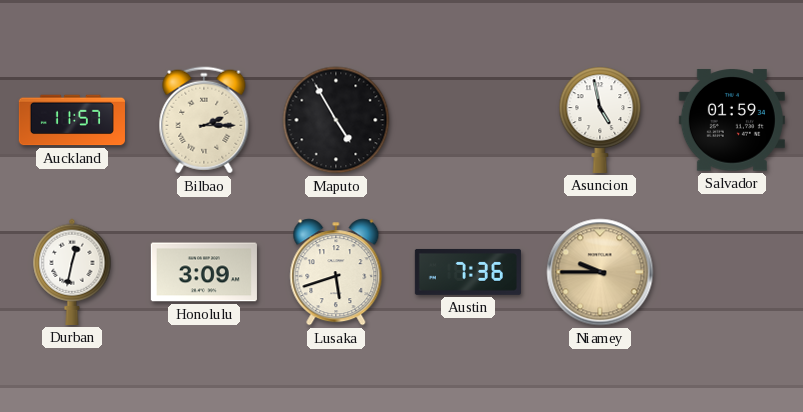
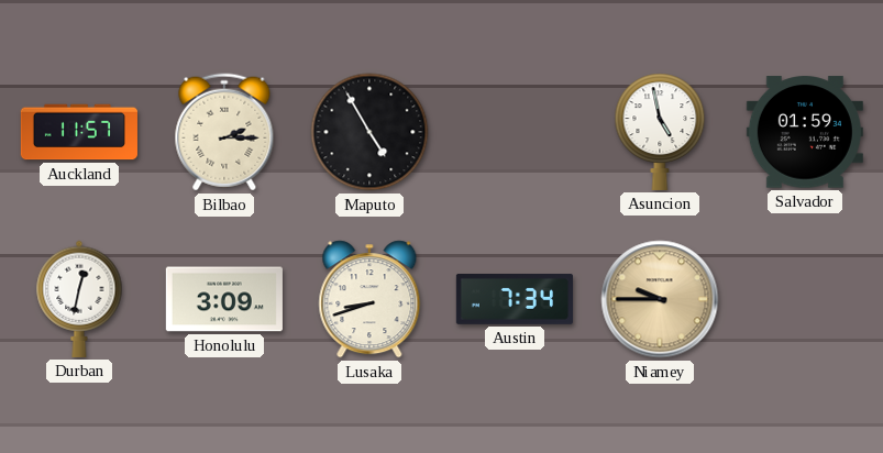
Lusaka: 5:42 -> 8:42
Austin: 7:36 -> 7:34
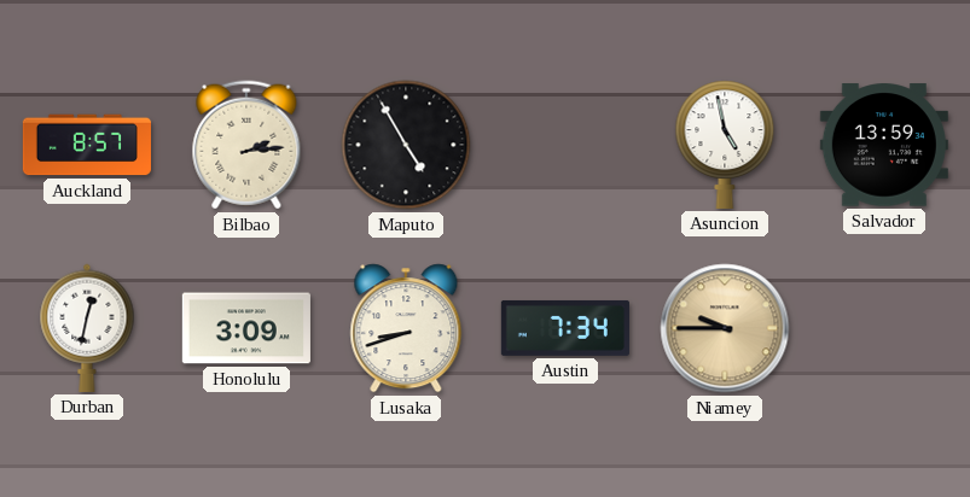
Auckland: 11:57 -> 8:57
Bilbao: 2:15 -> 2:14
Salvador: 01:59 -> 13:59
